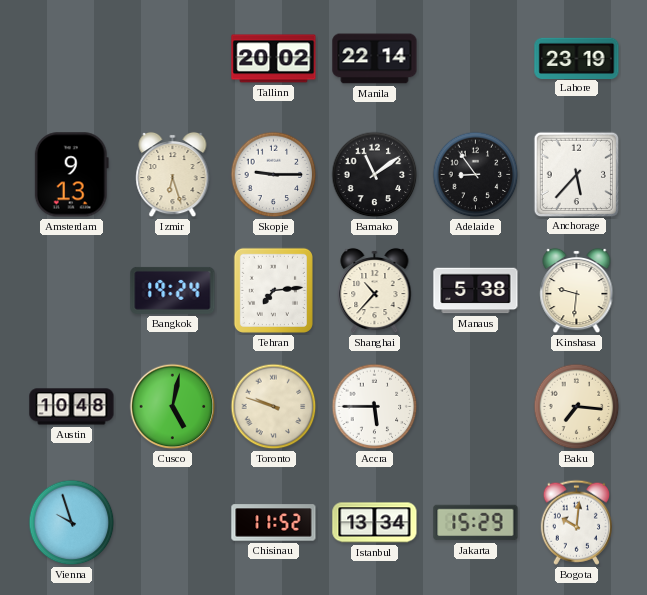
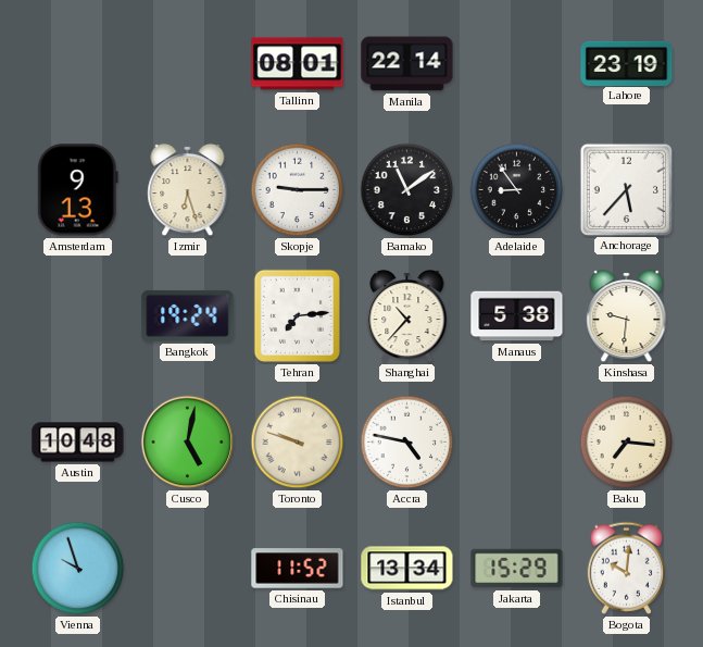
Tallinn: 20:02 -> 08:01
Accra: 5:45 -> 4:47
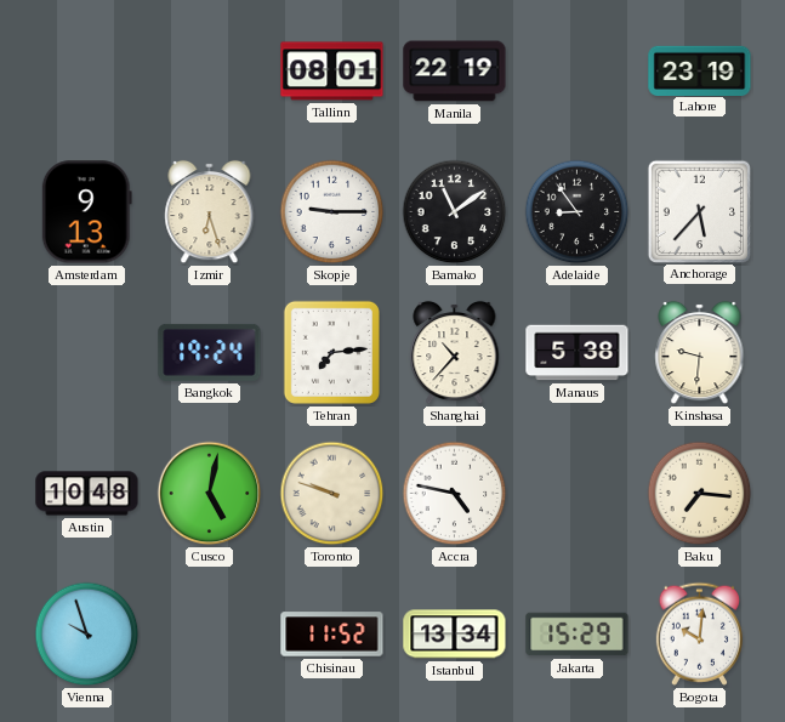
Manila: 22:14 -> 22:19
